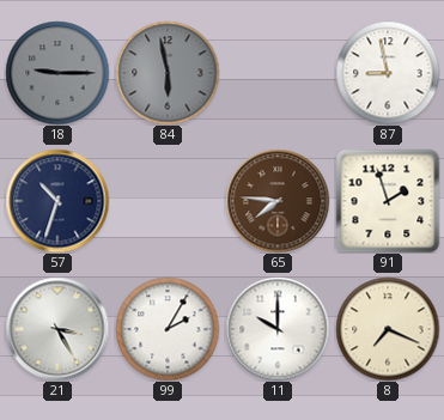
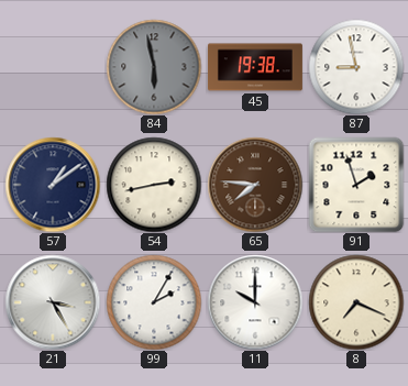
18: 9:15 -> none
45: none -> 19:38
57: 10:33 -> 1:09
54: none -> 2:43
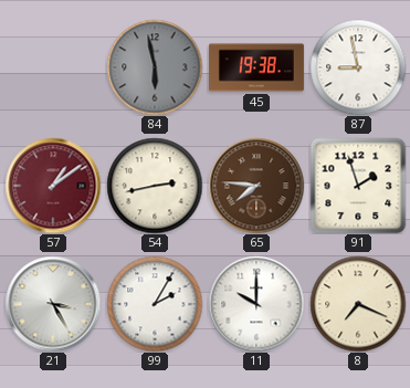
57 dial: navy -> burgundy
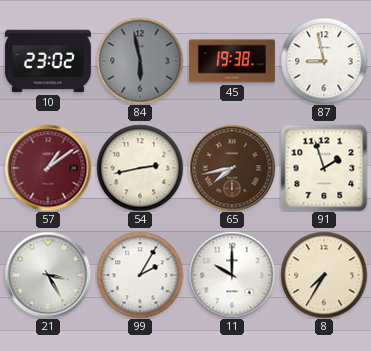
10: none -> 23:02
65: 7:46 -> 7:43
8: 7:19 -> 7:35
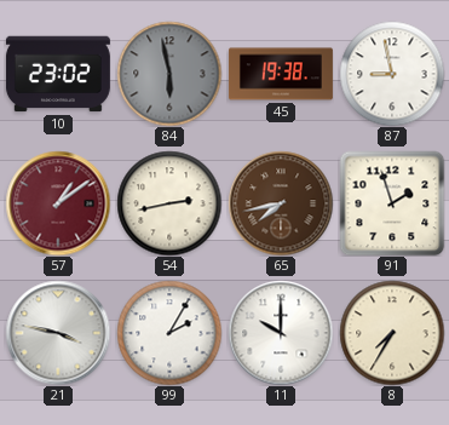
21: 3:25 -> 3:47
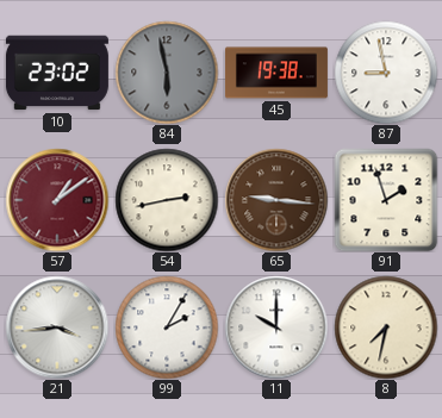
65: 7:43 -> 9:16
21: 3:47 -> 3:44
8: 7:35 -> 7:32
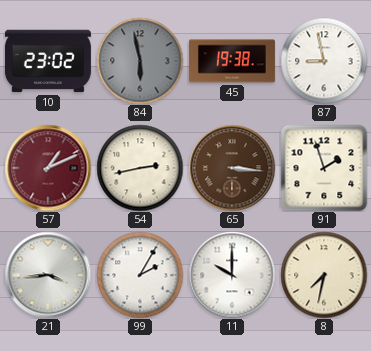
57: 1:09 -> 1:11
65: 9:16 -> 3:16
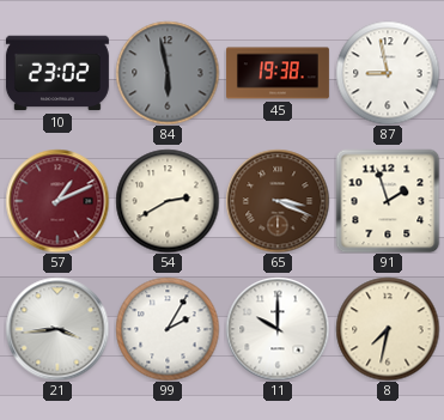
54: 2:43 -> 2:40
65: 3:16 -> 3:19
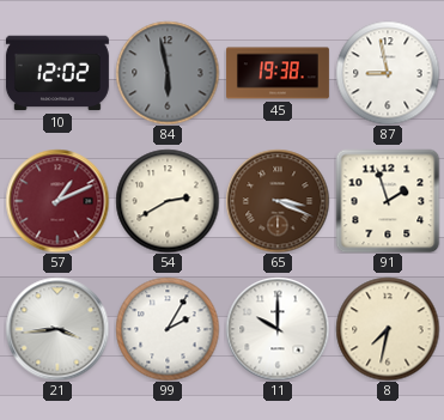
10: 23:02 -> 12:02
